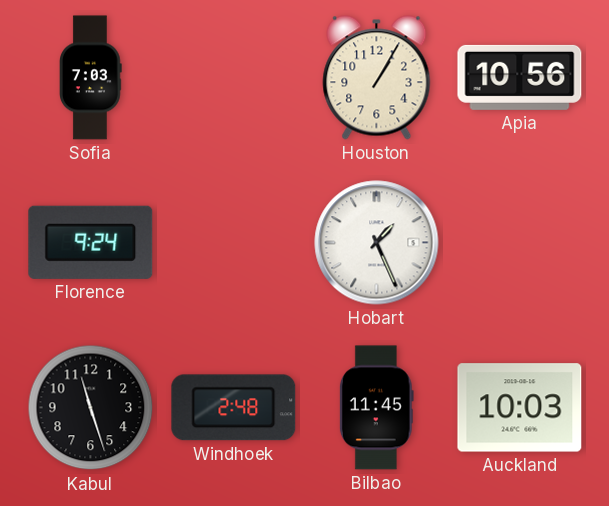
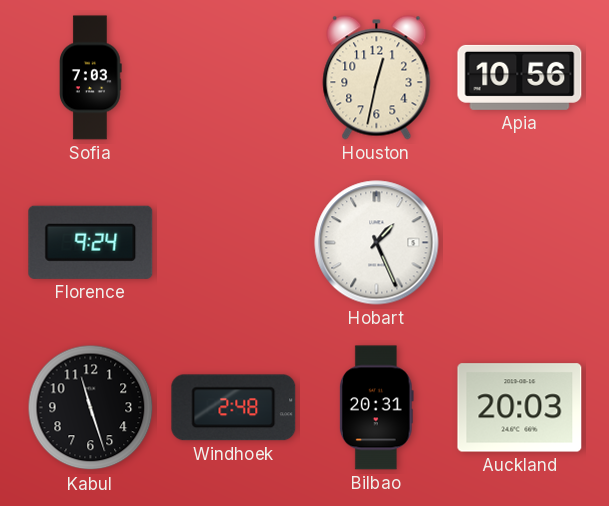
Houston: 1:05 -> 12:32
Bilbao: 11:45 -> 20:31
Auckland: 10:03 -> 20:03
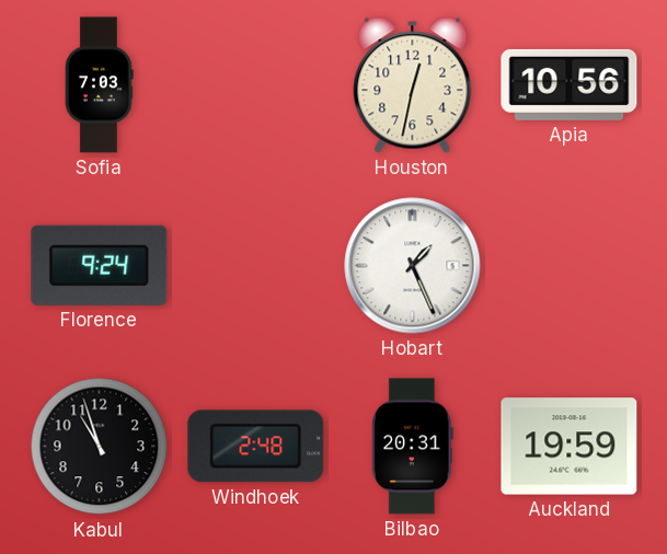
Kabul: 11:27 -> 10:57
Auckland: 20:03 -> 19:59
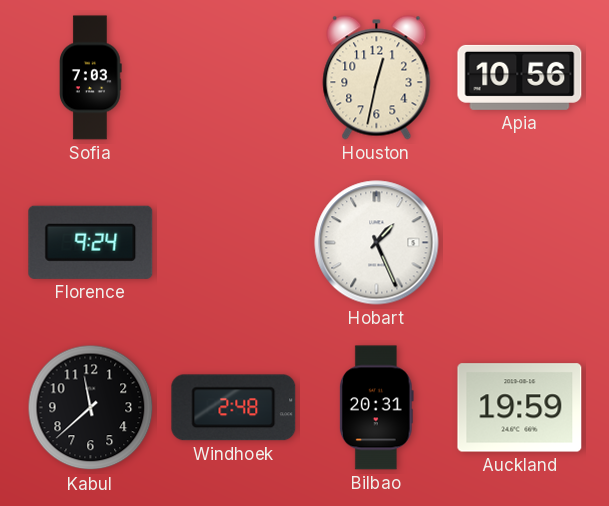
Kabul: 10:57 -> 11:38
